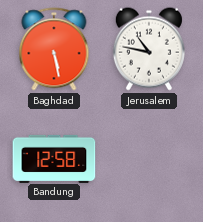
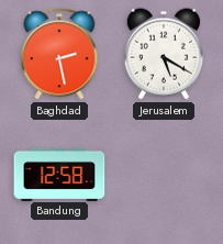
Baghdad: 5:28 -> 2:28
Jerusalem: 10:47 -> 5:20
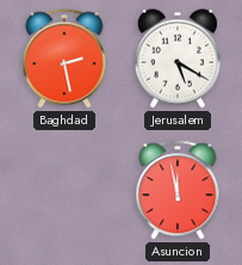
Bandung: 12:58 -> none
Asuncion: none -> 11:58
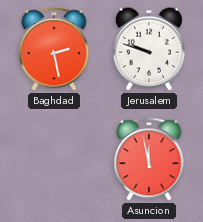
Jerusalem: 5:20 -> 9:48
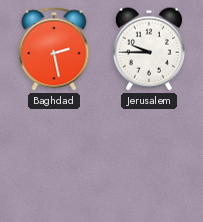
Jerusalem: 9:48 -> 9:45
Asuncion: 11:58 -> none
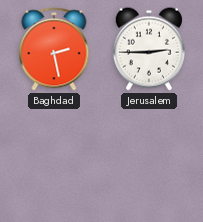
Jerusalem: 9:45 -> 2:45
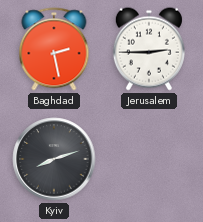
Kyiv: none -> 8:12
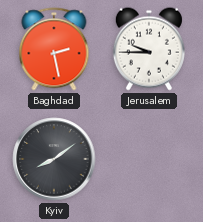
Jerusalem: 2:45 -> 9:45
Kyiv: 8:12 -> 8:09
